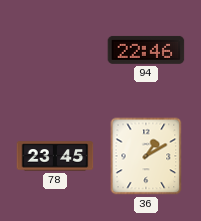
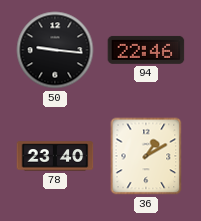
50: none -> 9:16
78: 23:45 -> 23:40
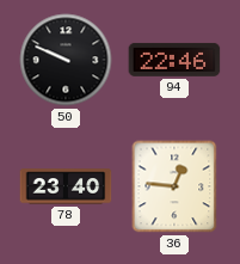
50: 9:16 -> 9:49
36: 1:10 -> 12:46
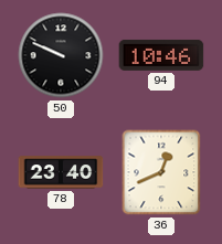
94: 22:46 -> 10:46
36: 12:46 -> 12:41
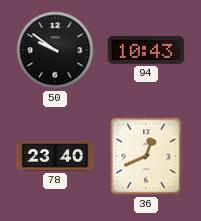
50: 9:49 -> 9:51
94: 10:46 -> 10:43
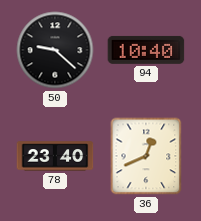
50: 9:51 -> 9:22
94: 10:43 -> 10:40
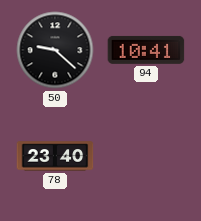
94: 10:40 -> 10:41
36: 12:41 -> none
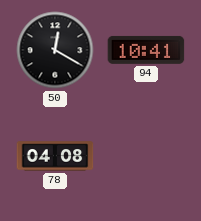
50: 9:22 -> 12:20
78: 23:40 -> 04:08
